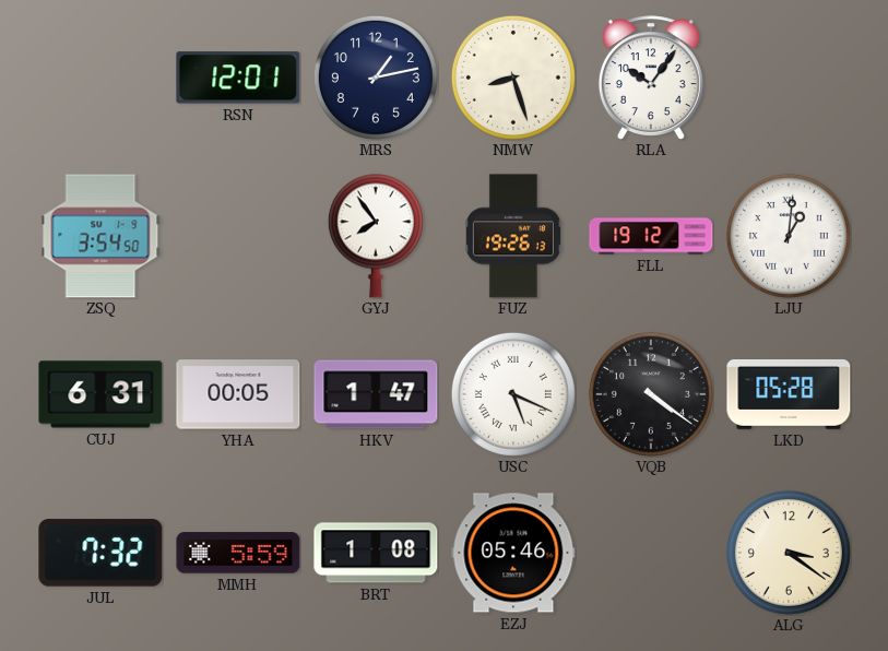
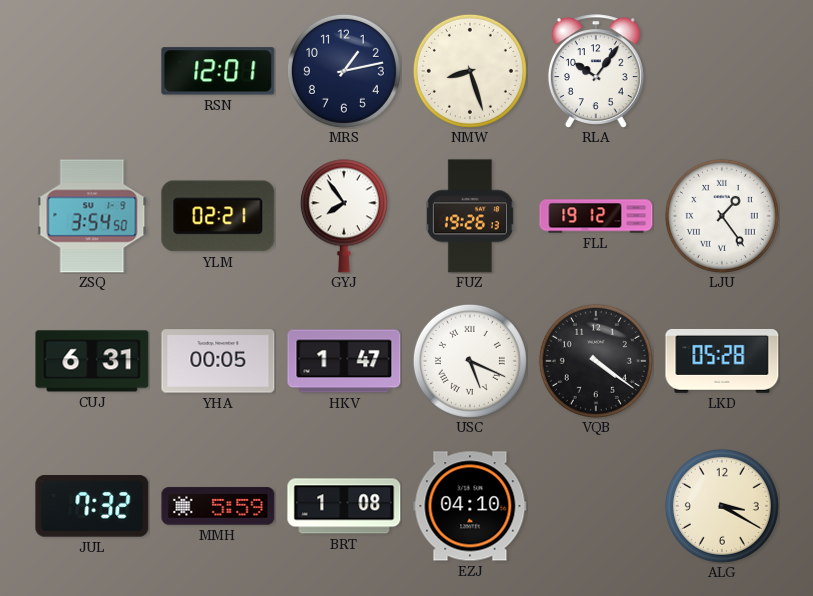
YLM: none -> 02:21
LJU: 1:01 -> 1:24
EZJ: 05:46 -> 04:10
ALG: 3:21 -> 3:20
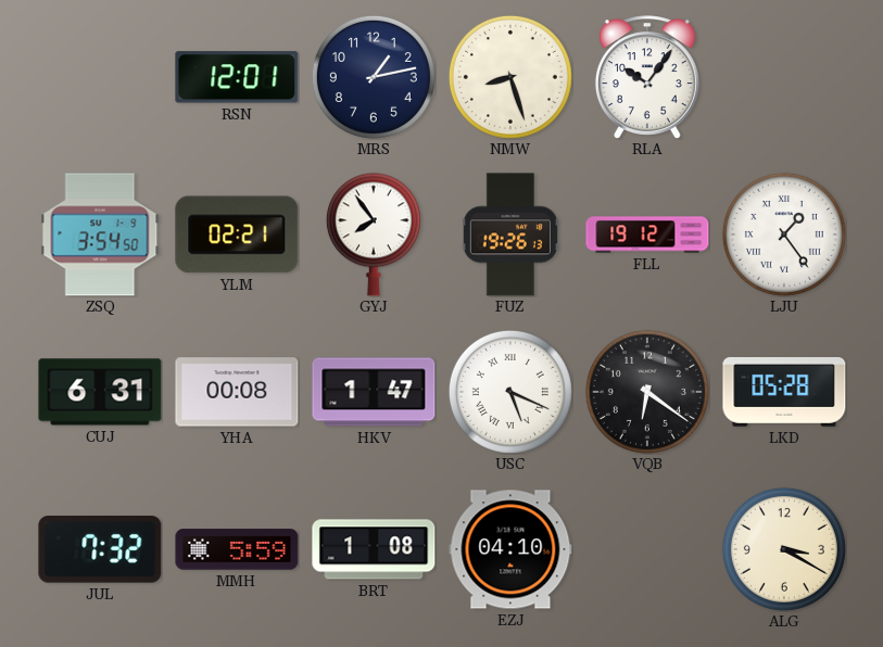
YHA: 00:05 -> 00:08
VQB: 4:21 -> 6:21
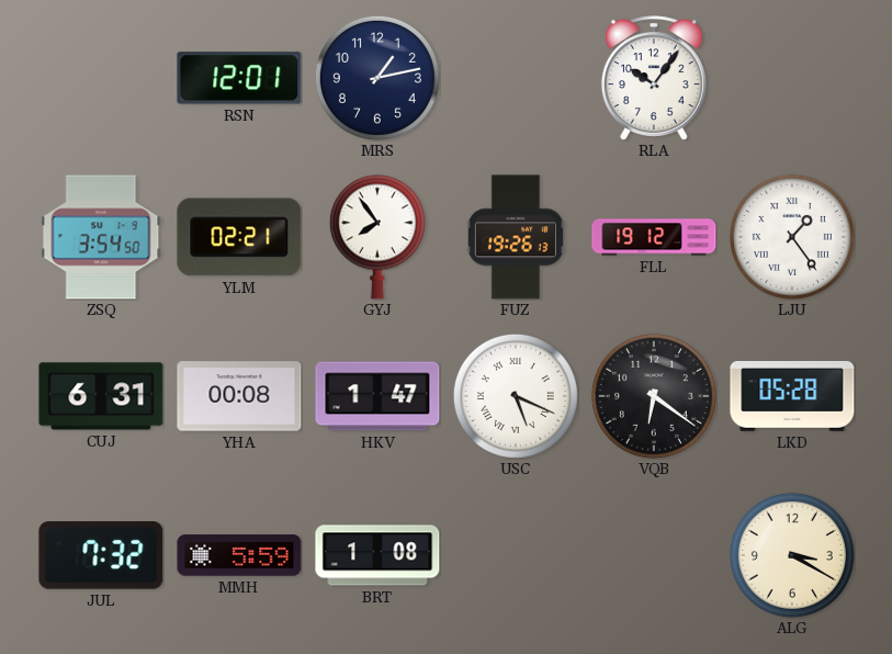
NMW: 8:27 -> none
EZJ: 04:10 -> none
